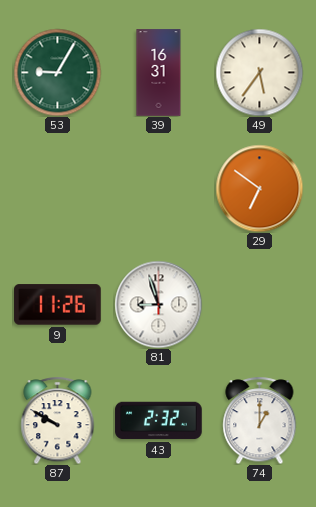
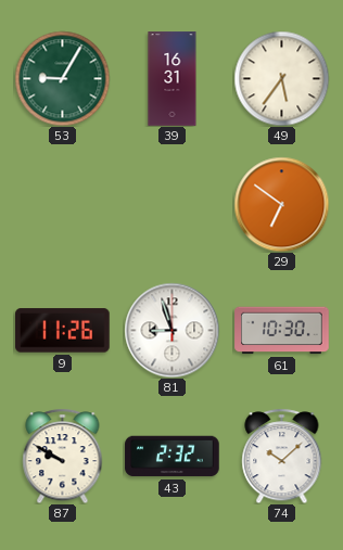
61: none -> 10:30
74: 1:00 -> 10:08
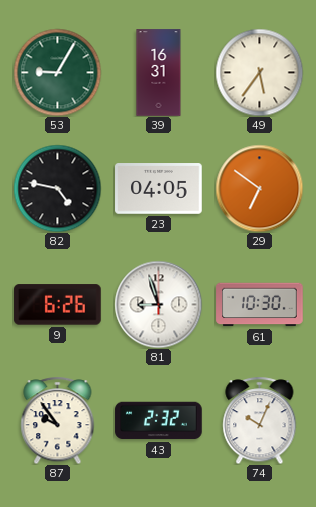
82: none -> 4:47
23: none -> 04:05
9: 11:26 -> 6:26
87: 9:50 -> 9:54
74: 10:08 -> 10:04
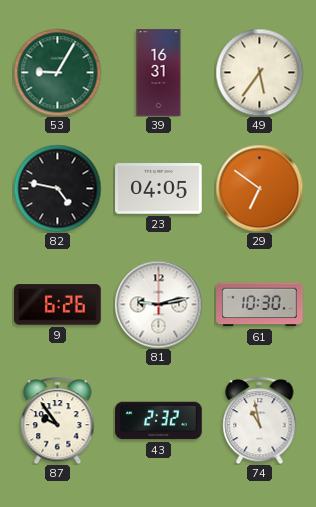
81: 8:57 -> 9:13
74: 10:04 -> 10:58
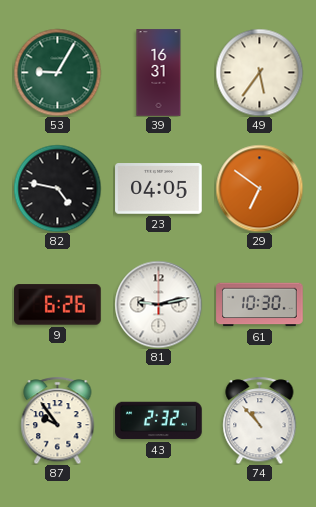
74: 10:58 -> 10:53
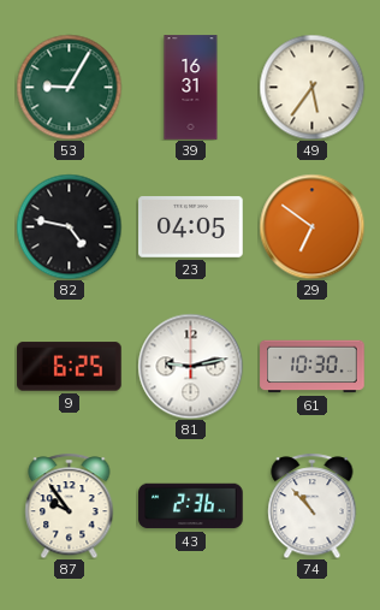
9: 6:26 -> 6:25
43: 2:32 -> 2:36
